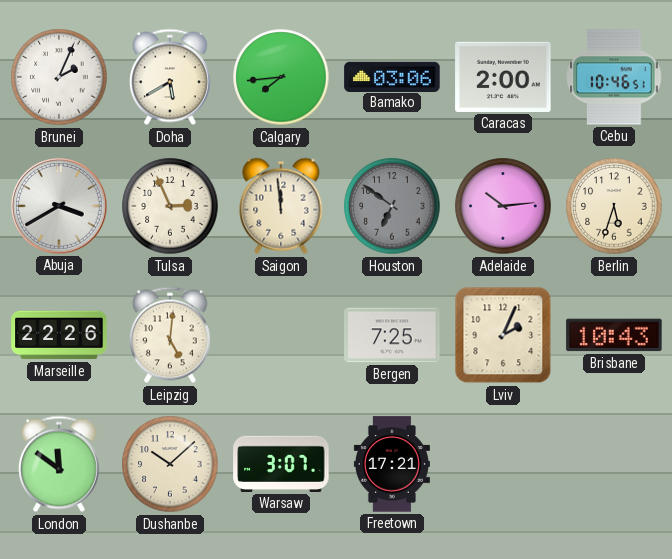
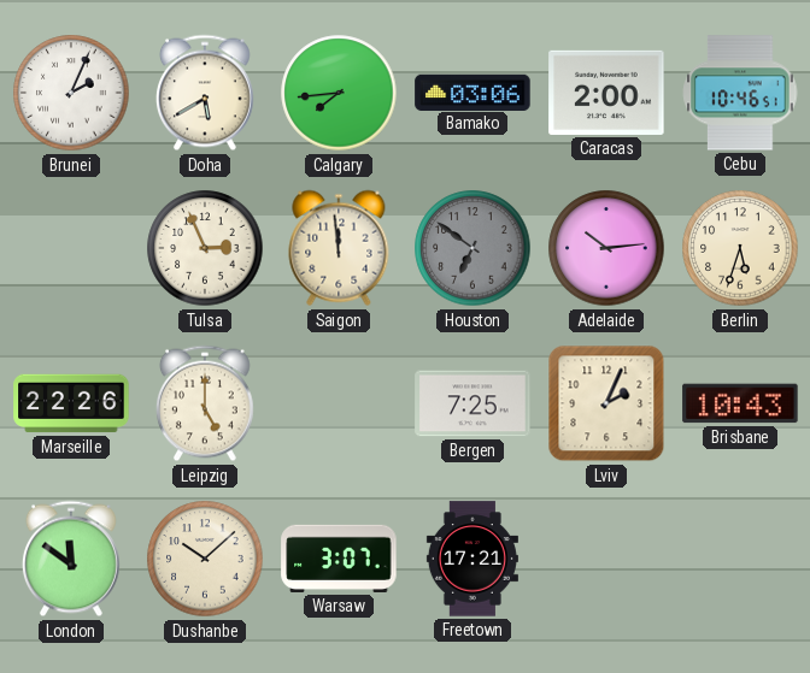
Abuja: 3:40 -> none
Leipzig: 5:01 -> 5:00
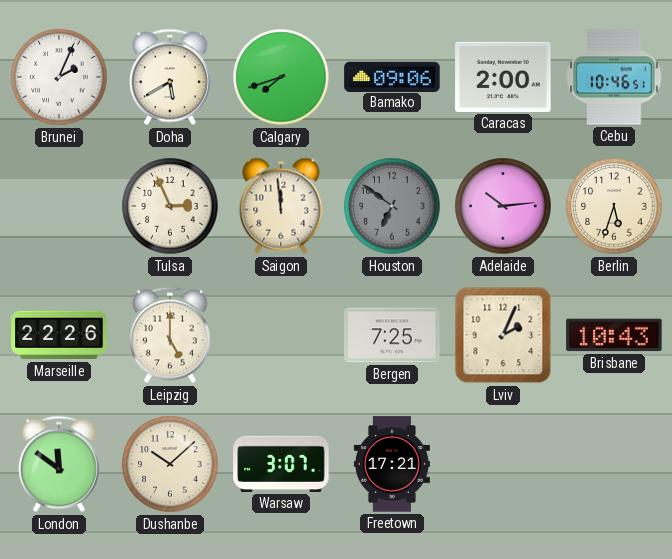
Calgary: 7:44 -> 7:42
Bamako: 03:06 -> 09:06
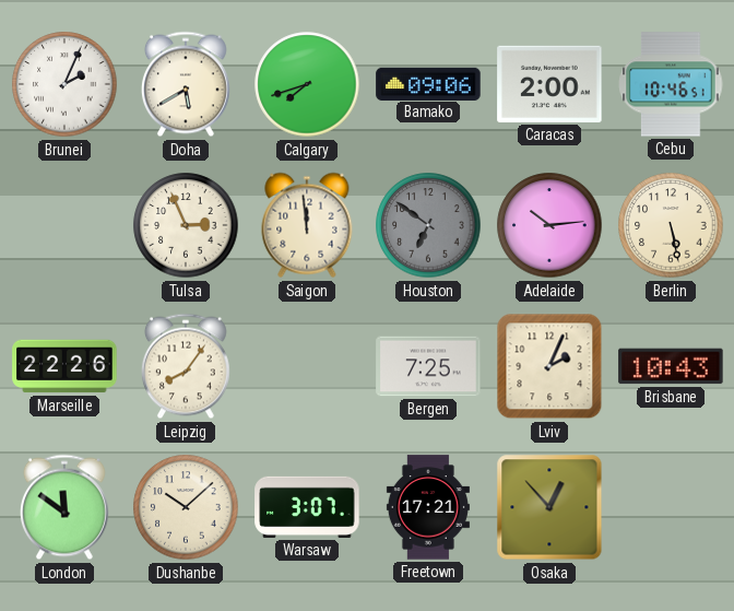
Berlin: 5:33 -> 5:28
Leipzig: 5:00 -> 8:06
Osaka: none -> 12:53
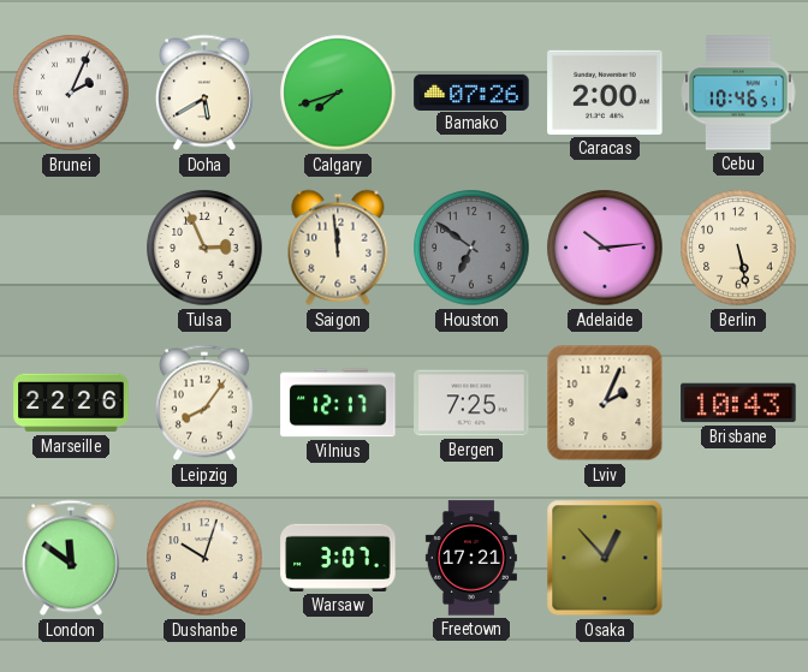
Bamako: 09:06 -> 07:26
Vilnius: none -> 12:17
Dushanbe: 10:08 -> 10:03
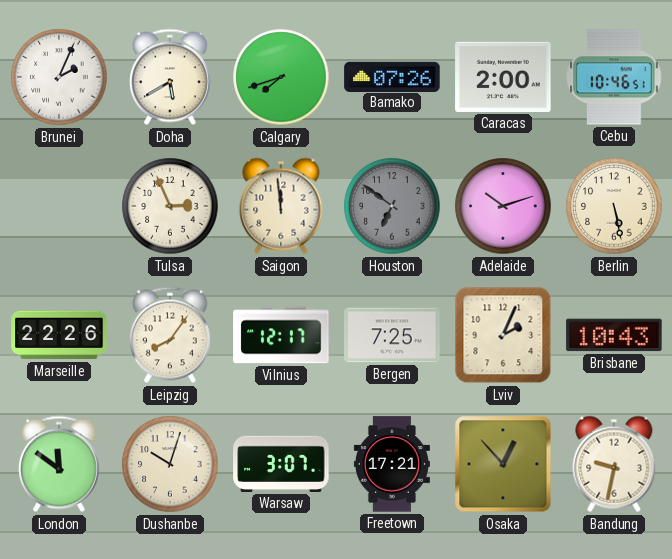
Adelaide: 10:14 -> 10:12
Bandung: none -> 9:32
